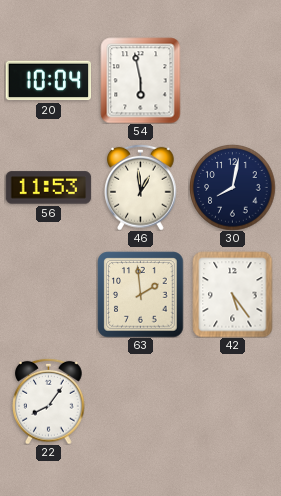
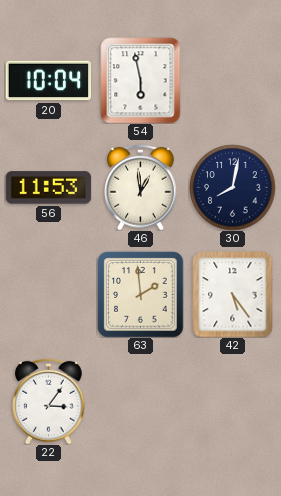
22: 8:06 -> 3:06
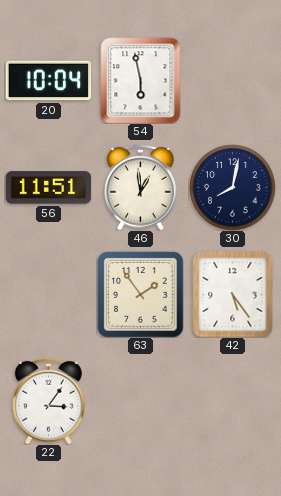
56: 11:53 -> 11:51
63: 1:59 -> 1:54
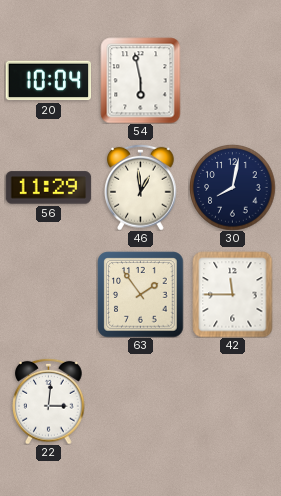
56: 11:51 -> 11:29
42: 5:24 -> 11:45
22: 3:06 -> 3:01
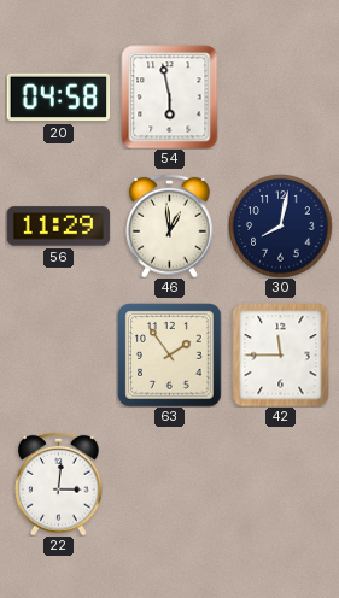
20: 10:04 -> 04:58
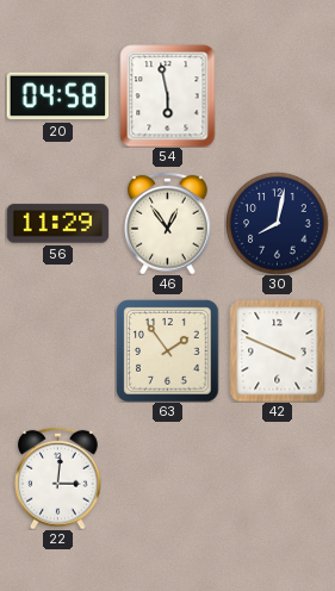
46: 12:59 -> 12:54
42: 11:45 -> 3:49
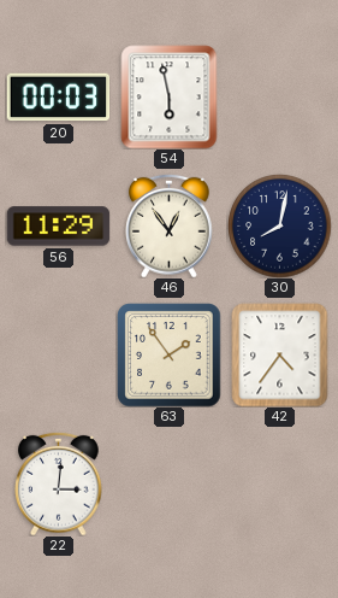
20: 04:58 -> 00:03
42: 3:49 -> 4:36
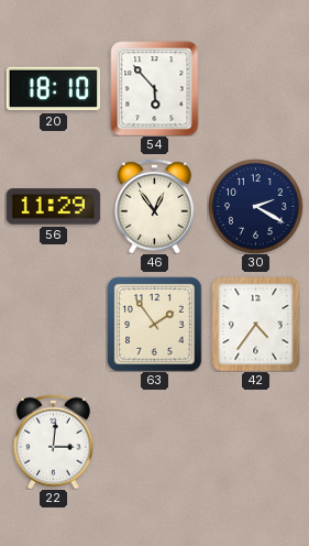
20: 00:03 -> 18:10
54: 5:58 -> 5:53
30: 8:02 -> 2:20
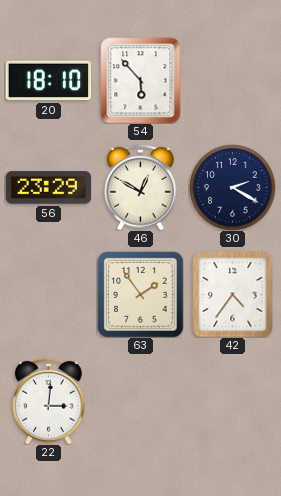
56: 11:29 -> 23:29
46: 12:54 -> 12:50
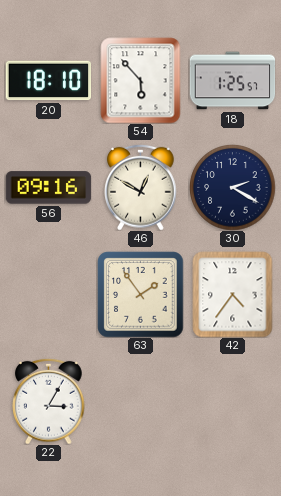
18: none -> 1:25
56: 23:29 -> 09:16
22: 3:01 -> 3:05
